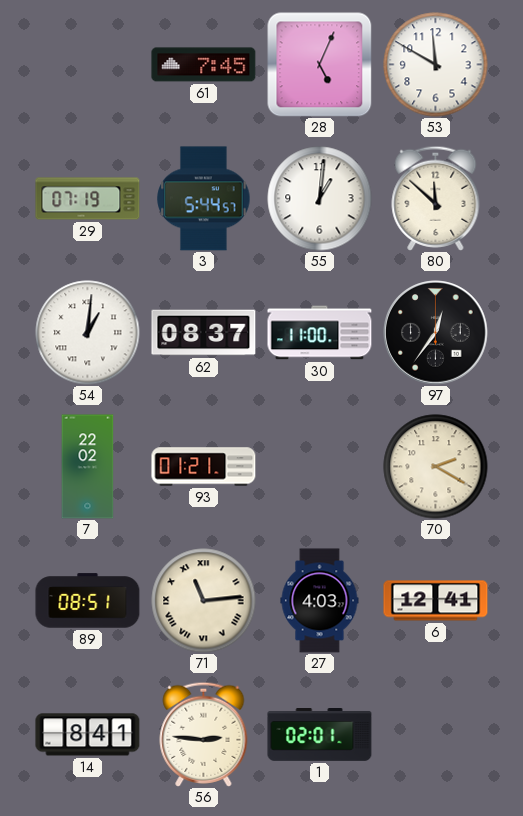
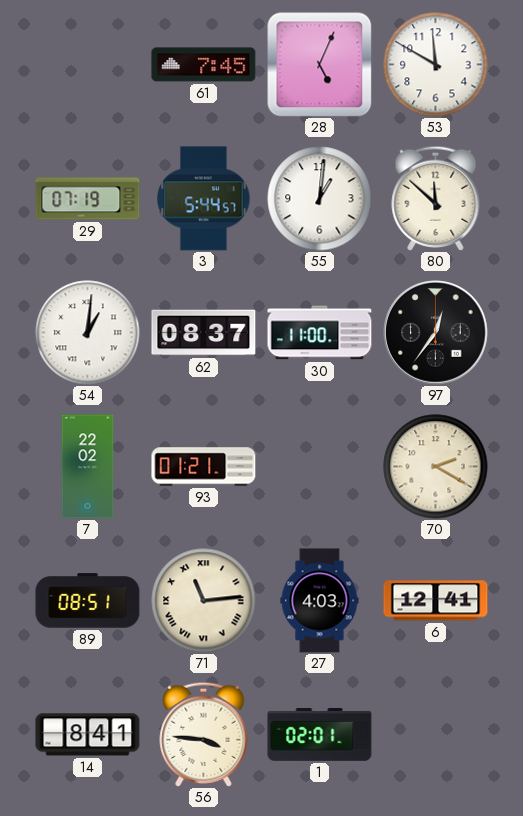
56: 2:46 -> 3:46
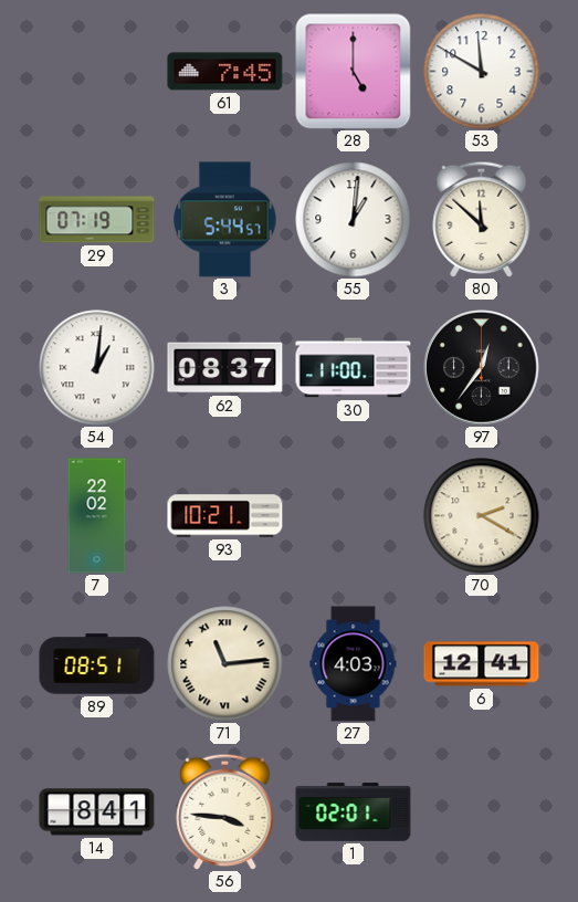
28: 5:04 -> 5:00
93: 01:21 -> 10:21
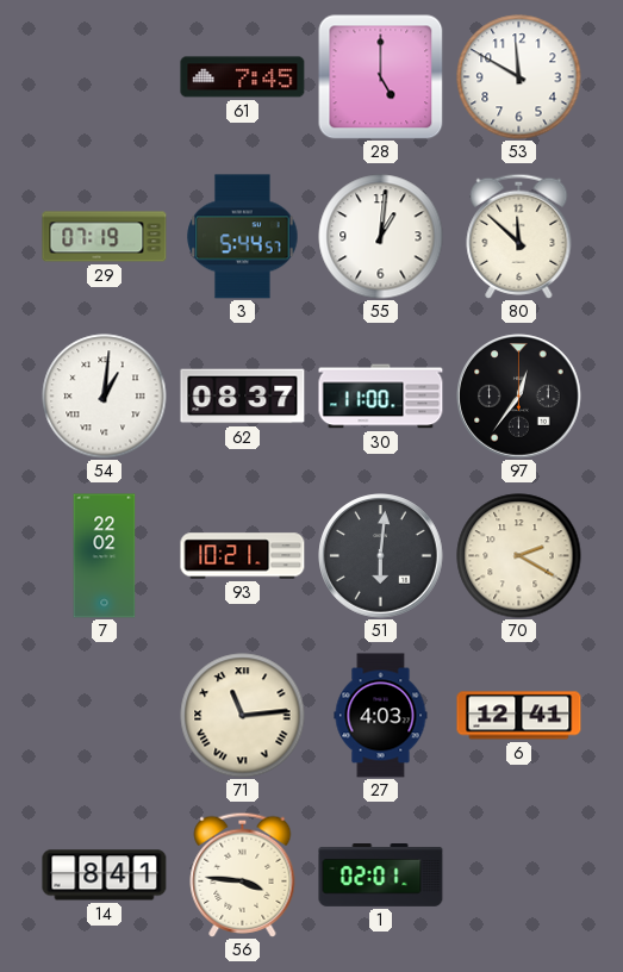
51: none -> 6:01
89: 08:51 -> none
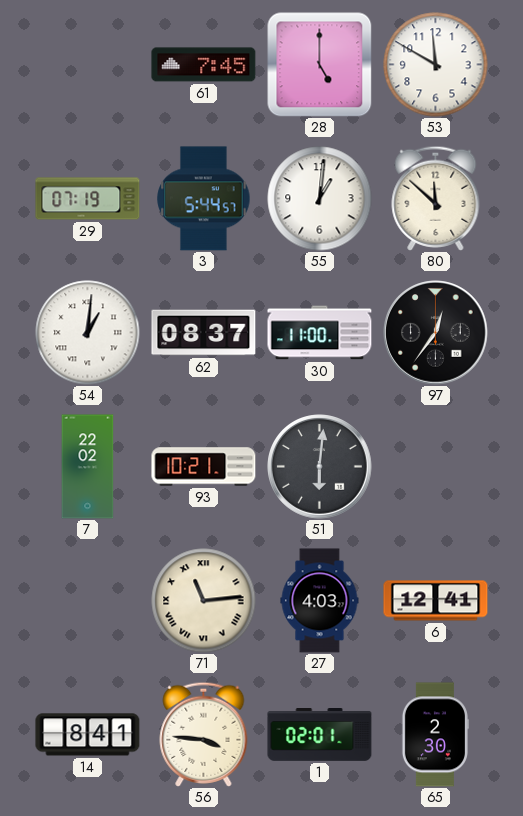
70: 2:20 -> none
65: none -> 2:30
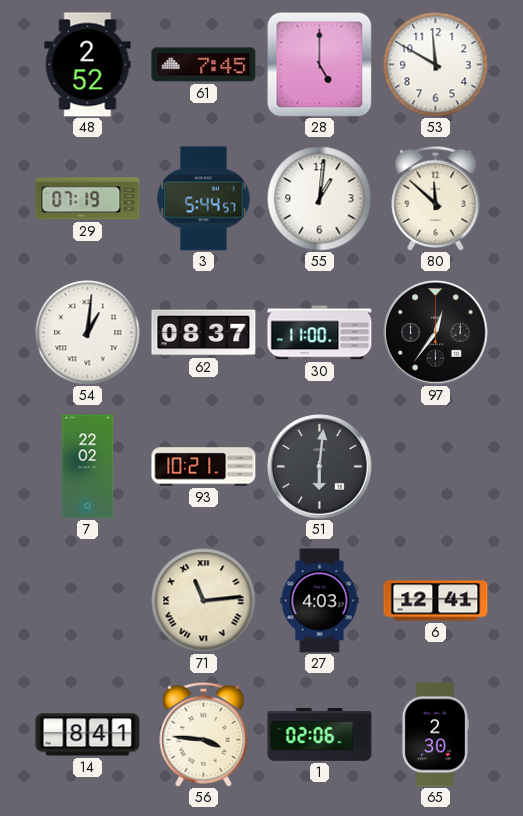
48: none -> 2:52
1: 02:01 -> 02:06
